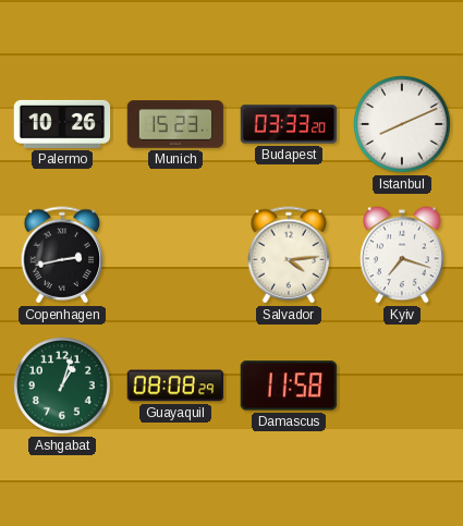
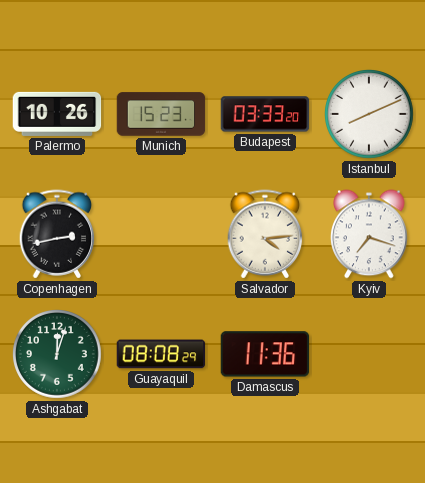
Ashgabat: 1:03 -> 12:03
Damascus: 11:58 -> 11:36
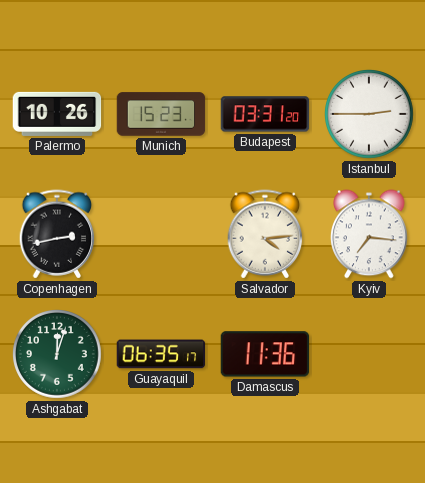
Budapest: 03:33 -> 03:31
Istanbul: 8:11 -> 2:45
Kyiv: 7:18 -> 7:16
Guayaquil: 08:08 -> 06:35
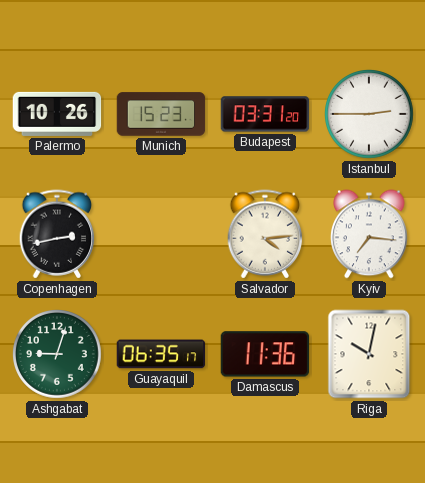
Ashgabat: 12:03 -> 9:03
Riga: none -> 10:02
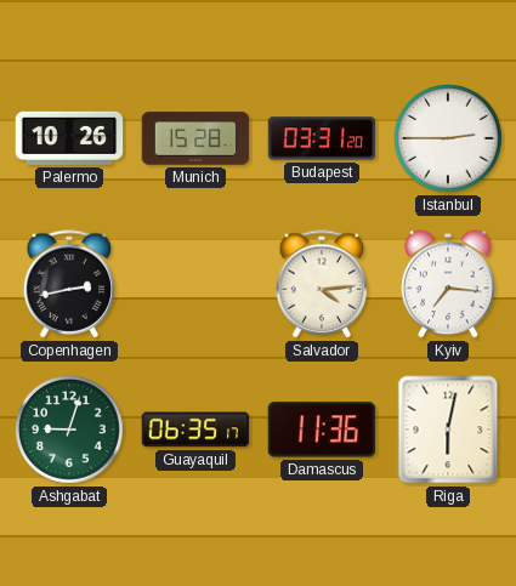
Munich: 15:23 -> 15:28
Riga: 10:02 -> 6:02
